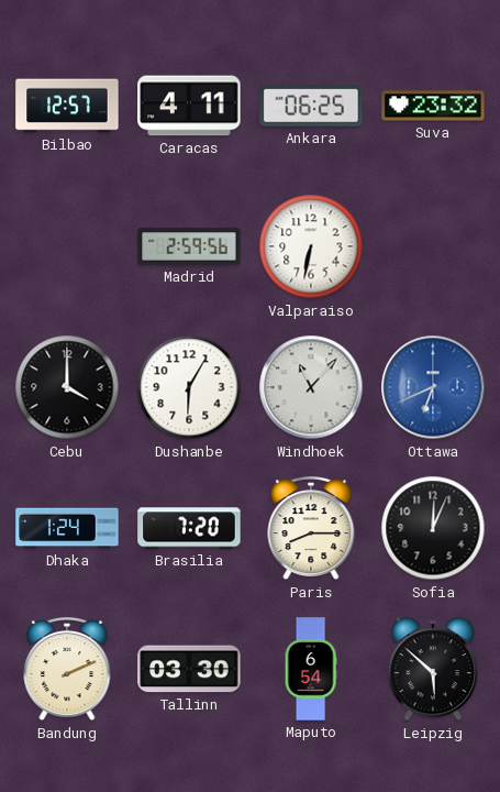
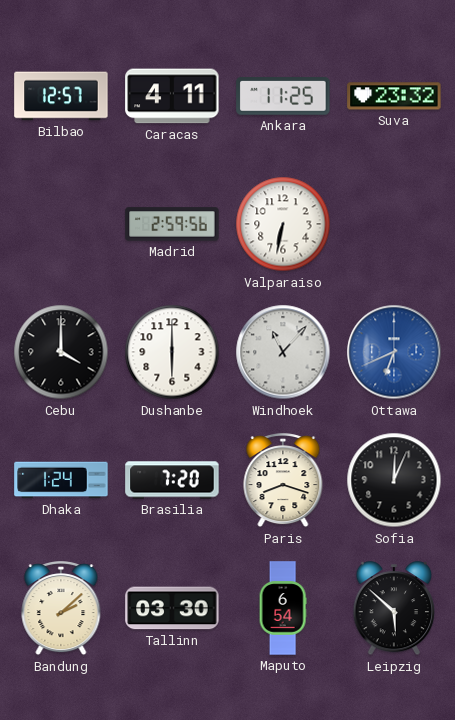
Ankara: 06:25 -> 11:25
Dushanbe: 6:05 -> 6:00
Paris: 8:15 -> 8:18
Bandung: 2:11 -> 2:08
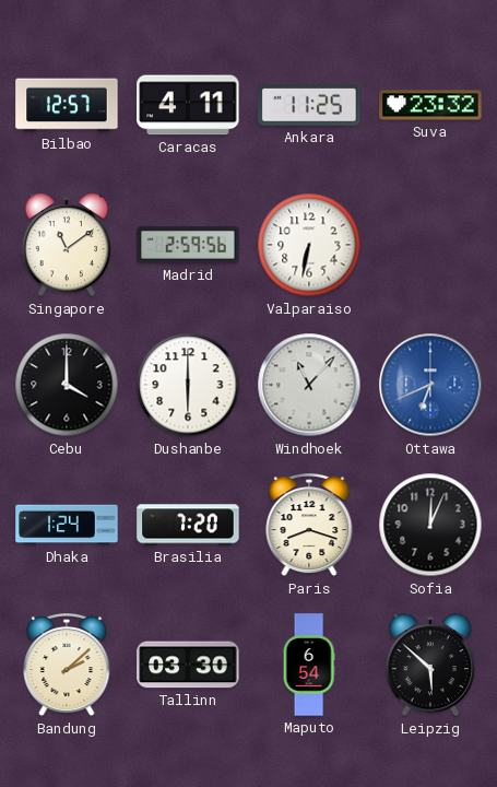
Singapore: none -> 11:09
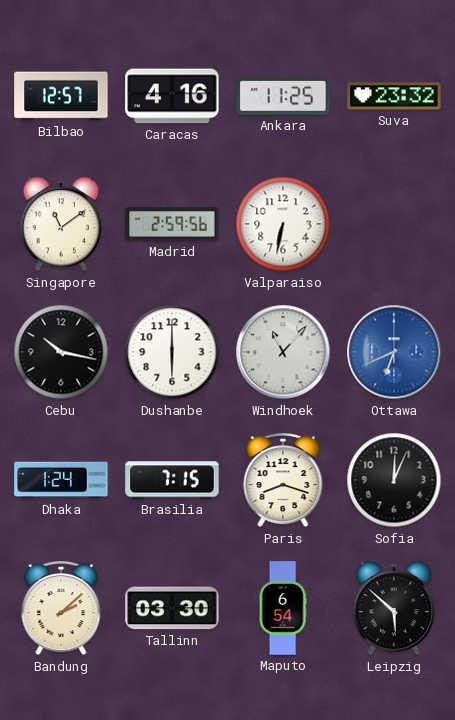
Caracas: 4:11 -> 4:16
Cebu: 4:00 -> 10:17
Brasilia: 7:20 -> 7:15
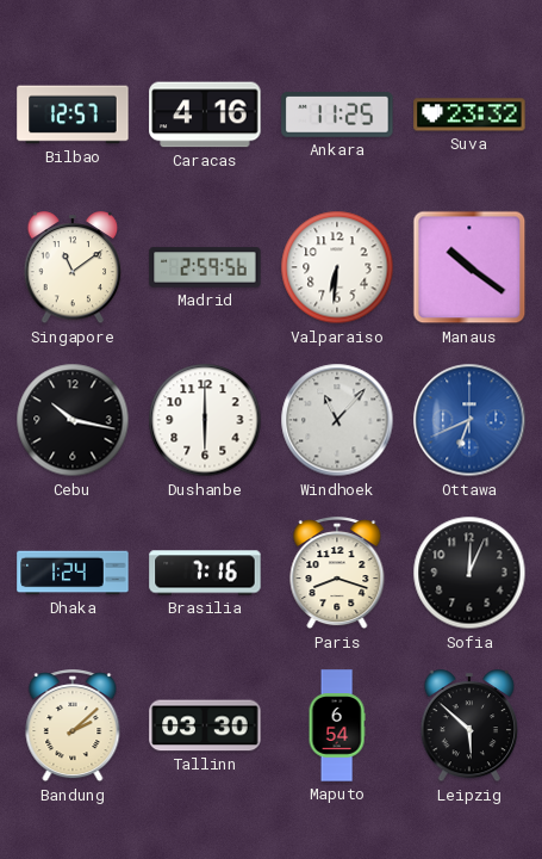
Valparaiso: 6:32 -> 6:31
Manaus: none -> 10:21
Brasilia: 7:15 -> 7:16
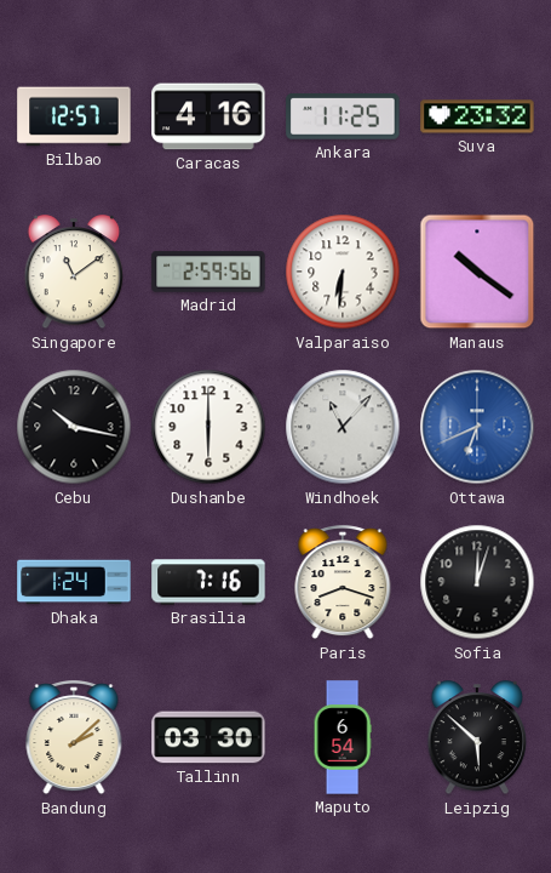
Sofia: 12:04 -> 12:03
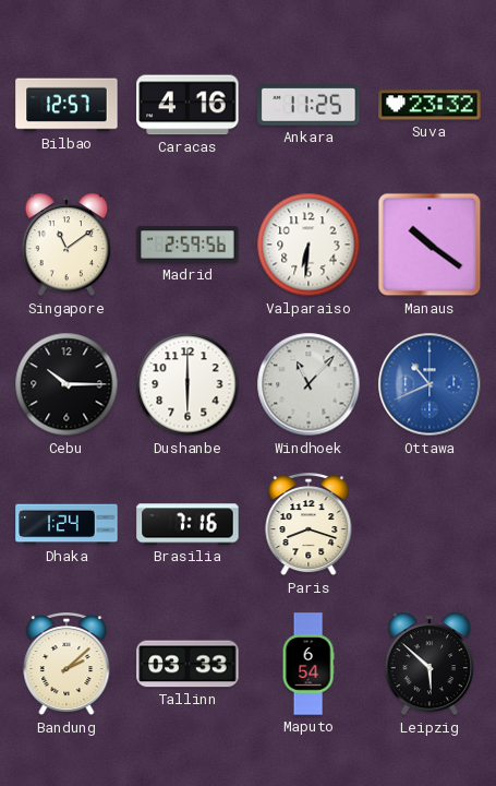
Cebu: 10:17 -> 10:15
Ottawa: 6:41 -> 10:41
Sofia: 12:03 -> none
Tallinn: 03:30 -> 03:33
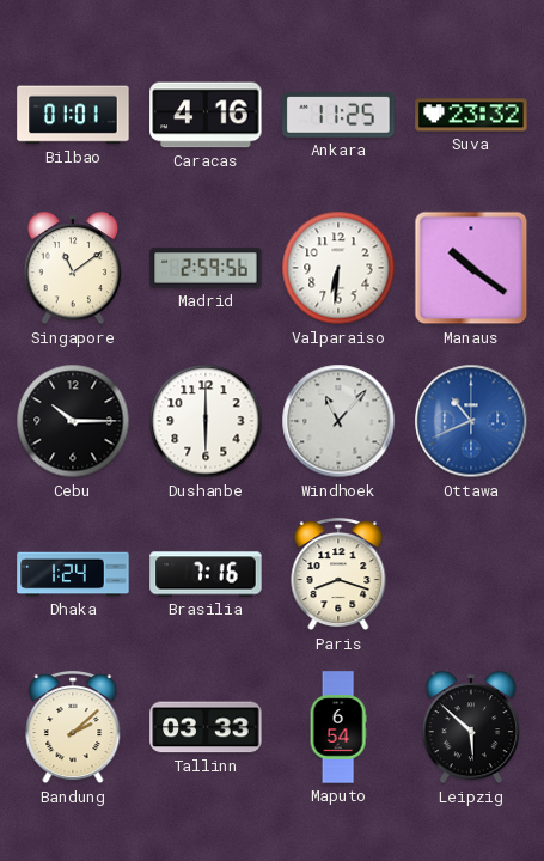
Bilbao: 12:57 -> 01:01
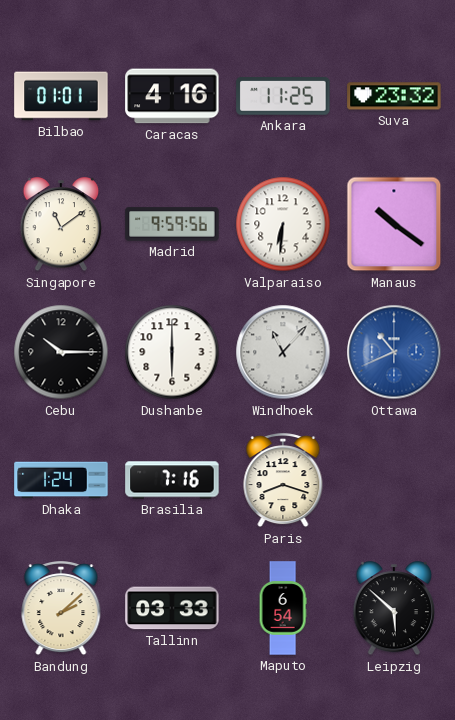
Madrid: 2:59 -> 9:59
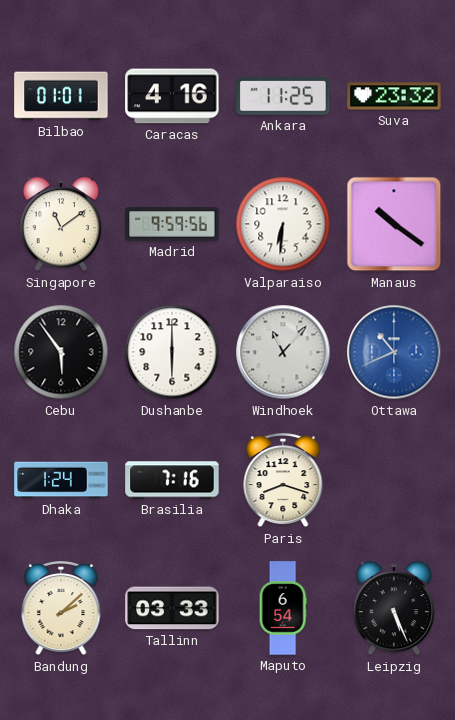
Cebu: 10:15 -> 5:54
Leipzig: 5:52 -> 5:26
